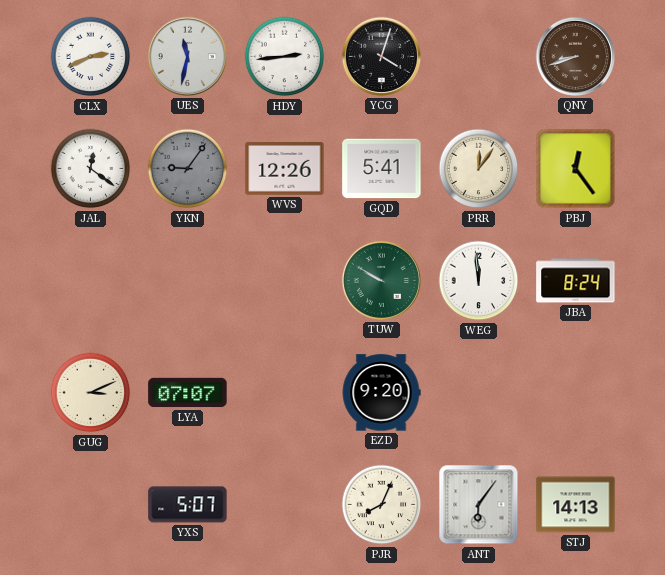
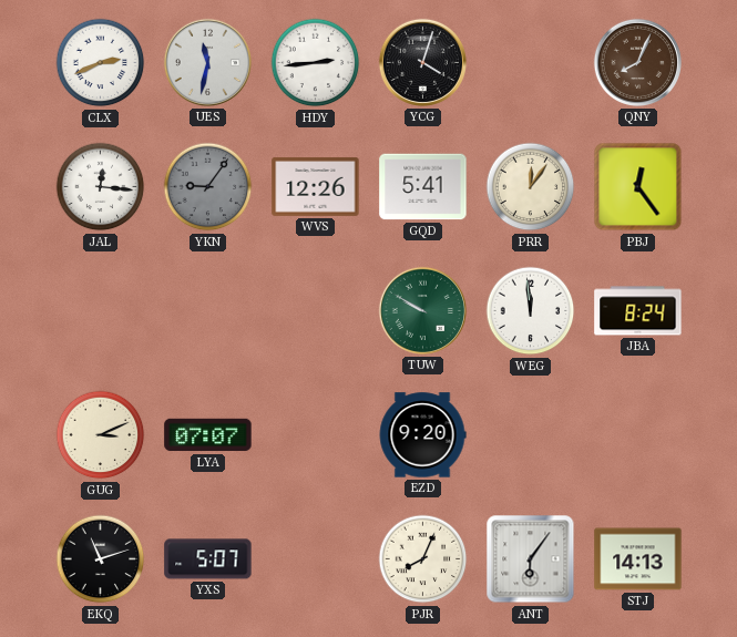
QNY: 8:42 -> 8:04
JAL: 12:21 -> 12:16
EKQ: none -> 11:12
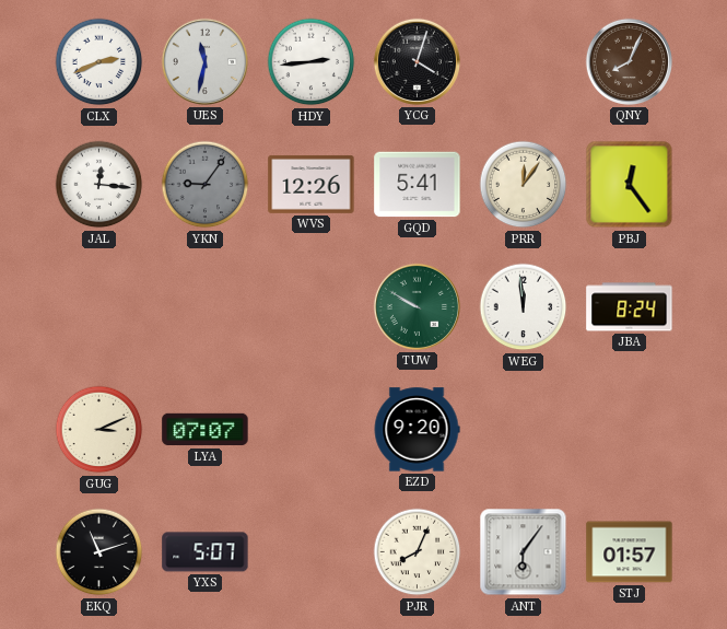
STJ: 14:13 -> 01:57
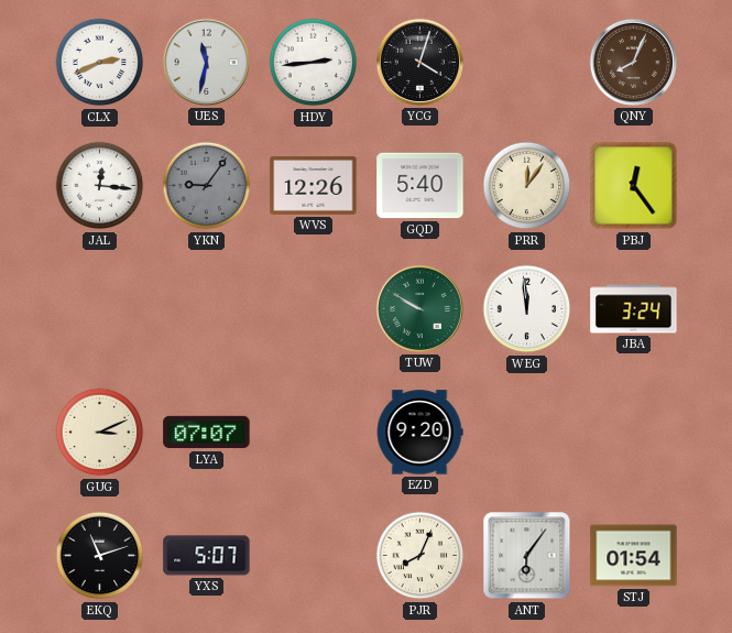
GQD: 5:41 -> 5:40
JBA: 8:24 -> 3:24
STJ: 01:57 -> 01:54
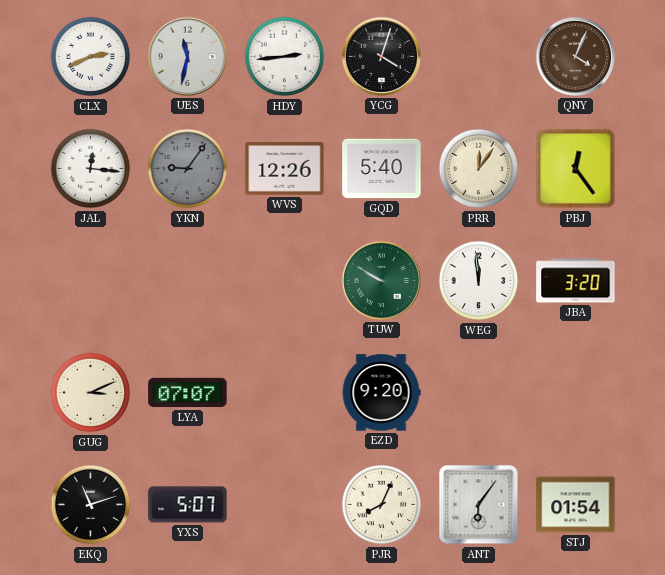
QNY: 8:04 -> 4:04
JBA: 3:24 -> 3:20
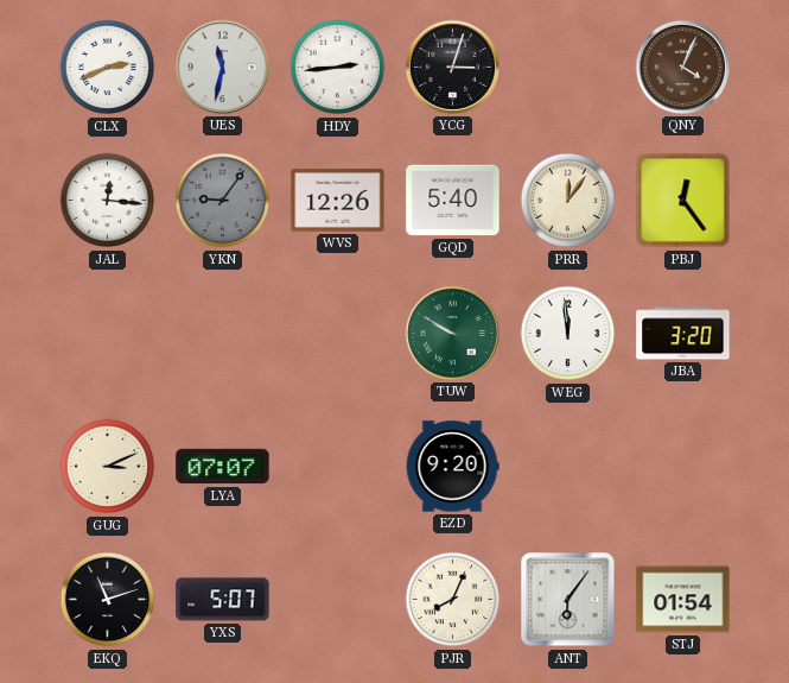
YCG: 4:03 -> 3:03
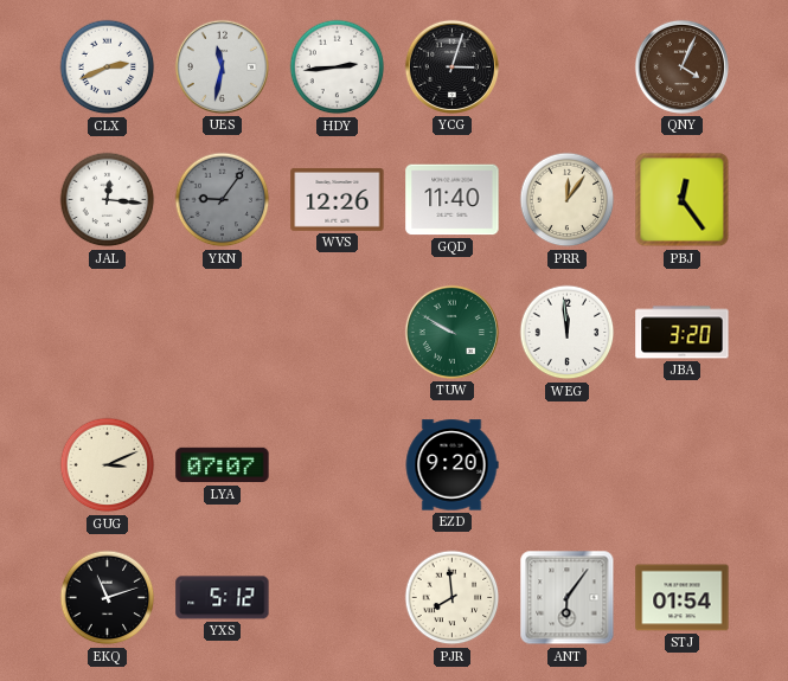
GQD: 5:40 -> 11:40
YXS: 5:07 -> 5:12
PJR: 8:04 -> 7:59
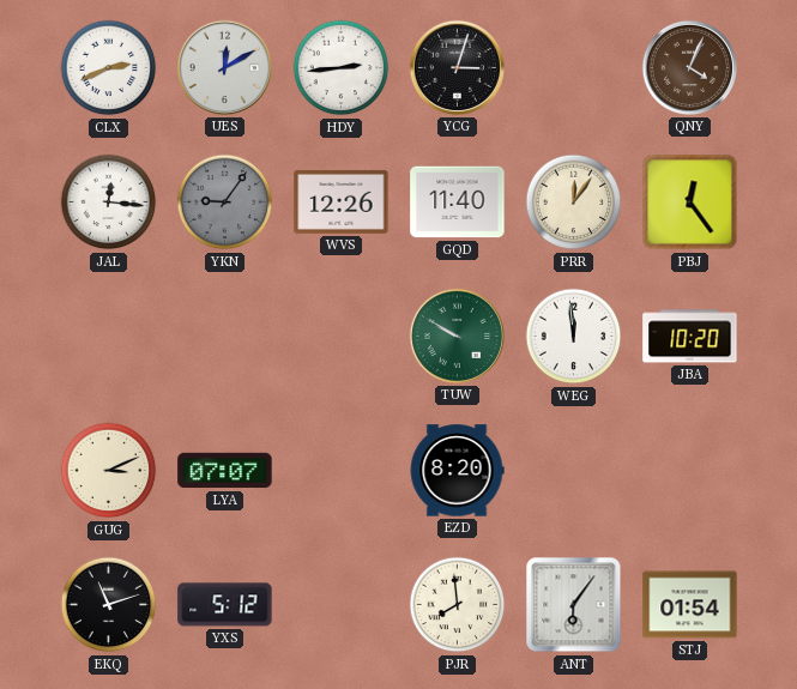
UES: 11:32 -> 12:10
JBA: 3:20 -> 10:20
EZD: 9:20 -> 8:20
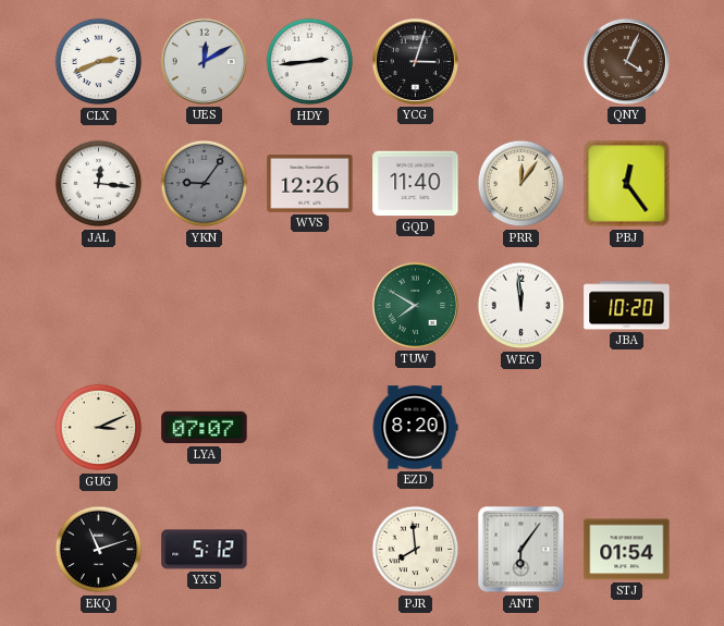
TUW: 9:50 -> 7:50
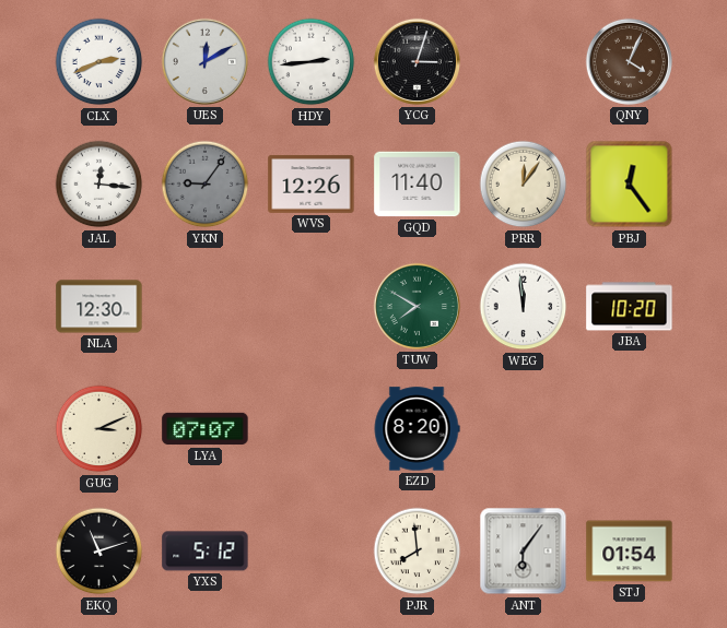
NLA: none -> 12:30
